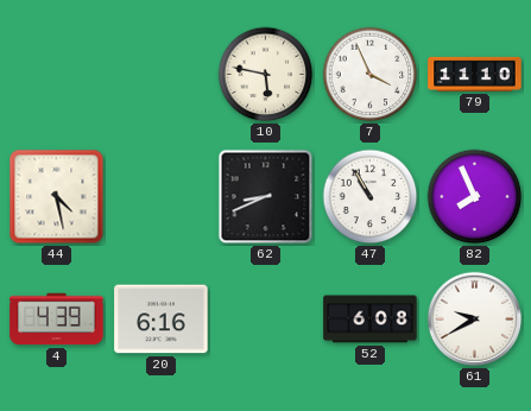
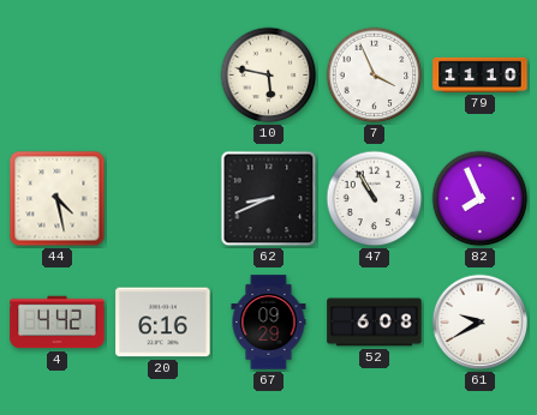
4: 4:39 -> 4:42
67: none -> 09:29
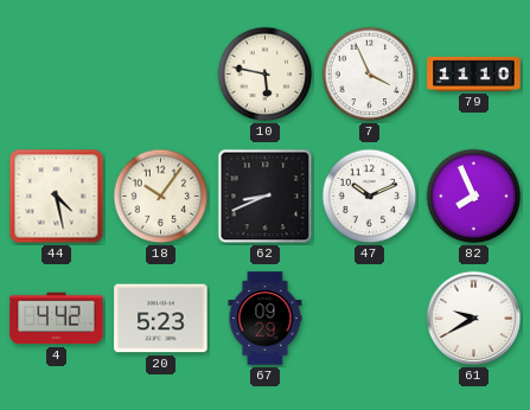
18: none -> 10:06
47: 10:55 -> 10:11
20: 6:16 -> 5:23
52: 6:08 -> none
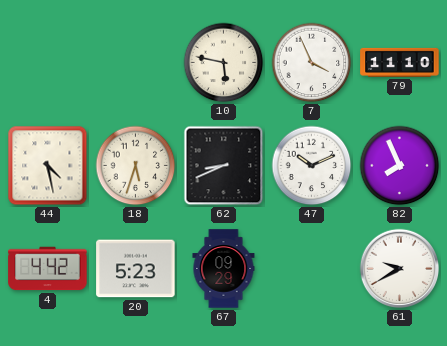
18: 10:06 -> 5:33
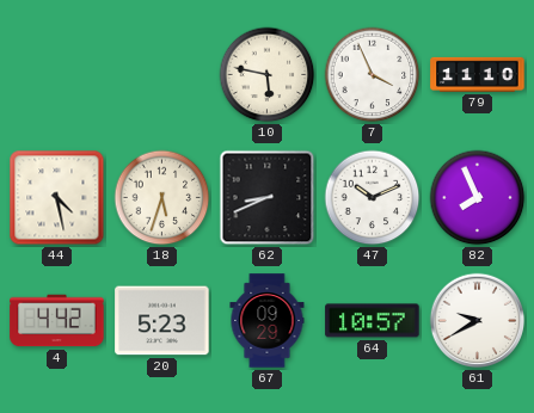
64: none -> 10:57
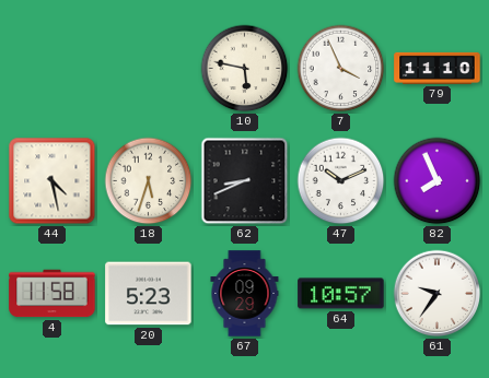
4: 4:42 -> 11:58
61: 9:40 -> 9:36
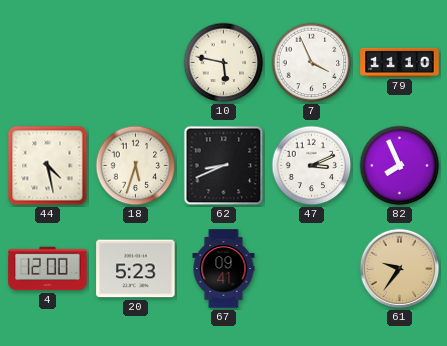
47: 10:11 -> 3:11
4: 11:58 -> 12:00
67: 09:29 -> 09:41
64: 10:57 -> none
61 dial: white -> champagne
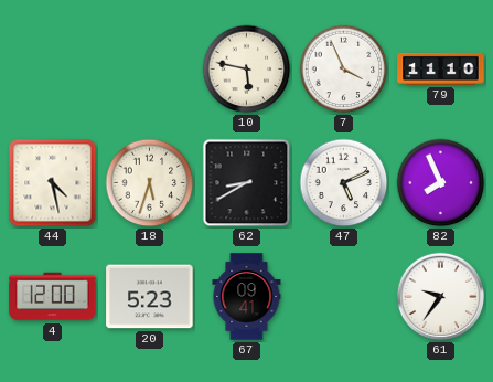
62: 8:41 -> 8:40
47: 3:11 -> 5:11
61 dial: champagne -> white
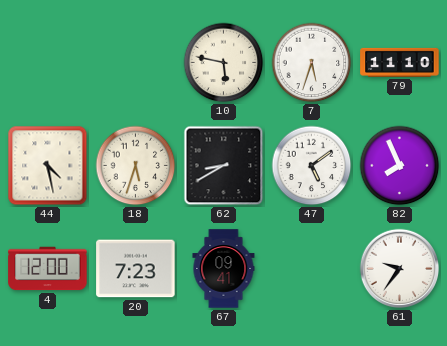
7: 3:56 -> 5:33
47: 5:11 -> 5:09
20: 5:23 -> 7:23
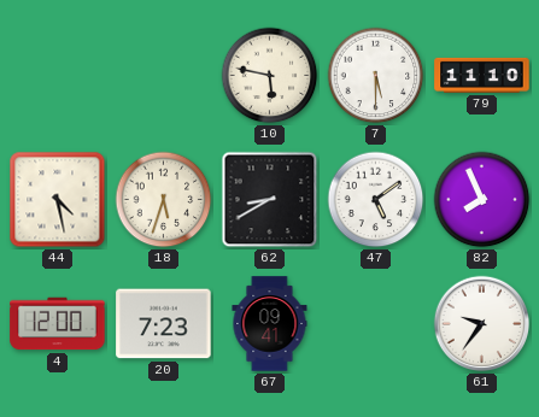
7: 5:33 -> 5:30
